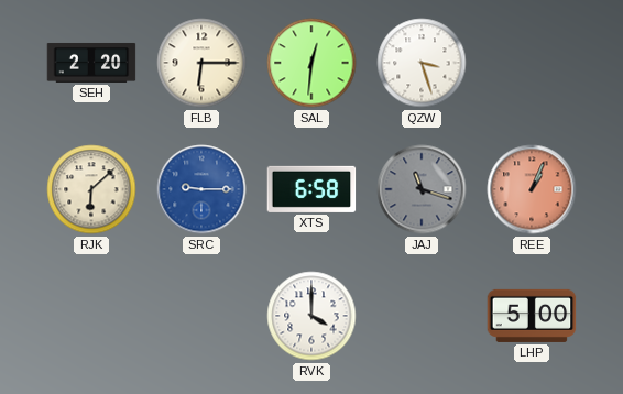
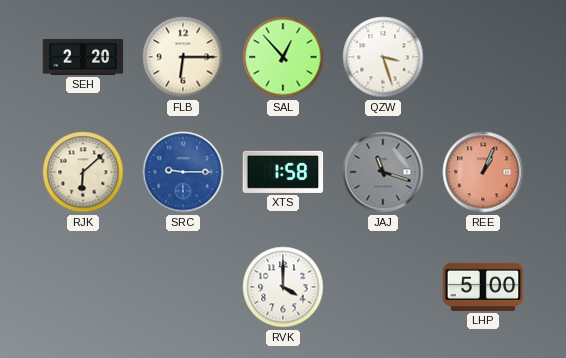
SAL: 12:31 -> 12:53
XTS: 6:58 -> 1:58
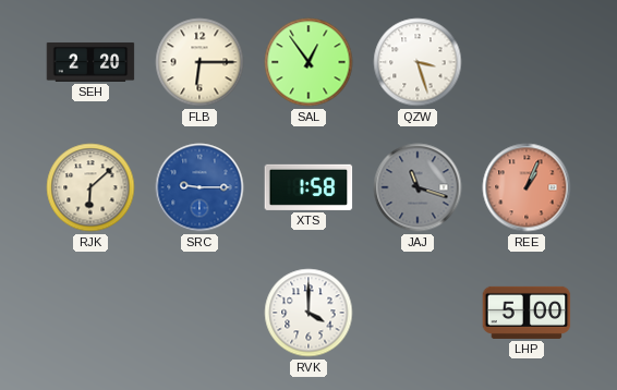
SAL: 12:53 -> 12:54
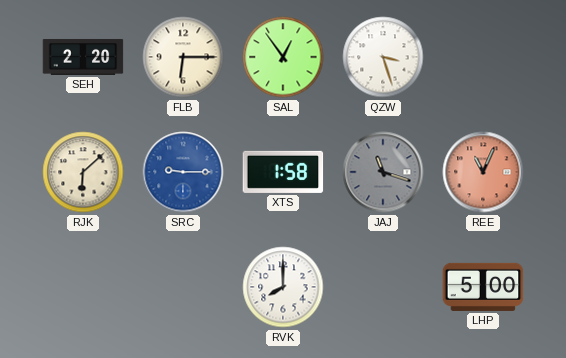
REE: 1:04 -> 11:04
RVK: 4:00 -> 8:00
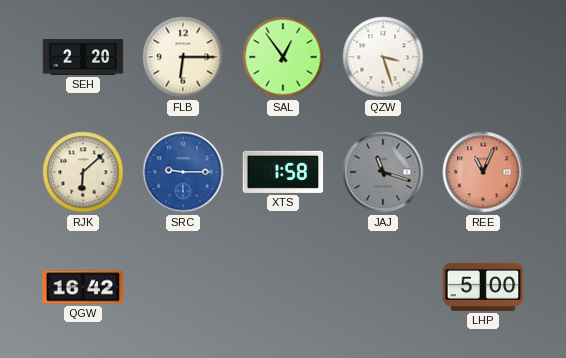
QGW: none -> 16:42
RVK: 8:00 -> none
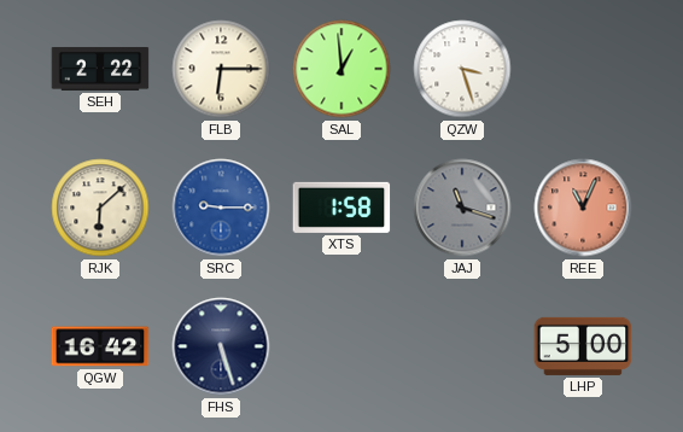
SEH: 2:20 -> 2:22
SAL: 12:54 -> 12:59
FHS: none -> 5:27
